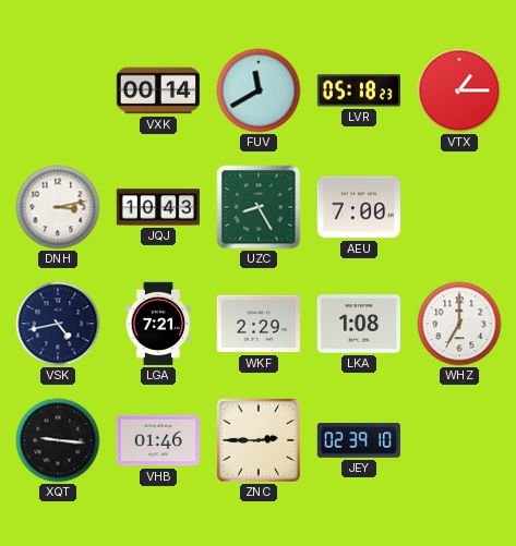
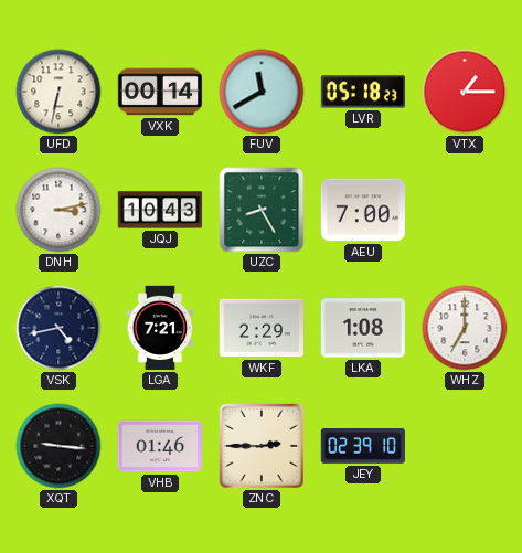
UFD: none -> 6:32
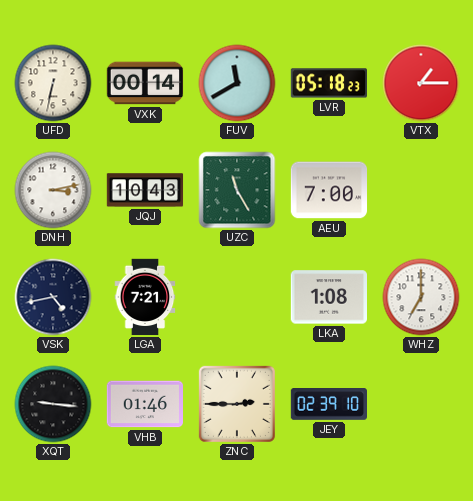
UZC: 8:25 -> 11:25
WKF: 2:29 -> none
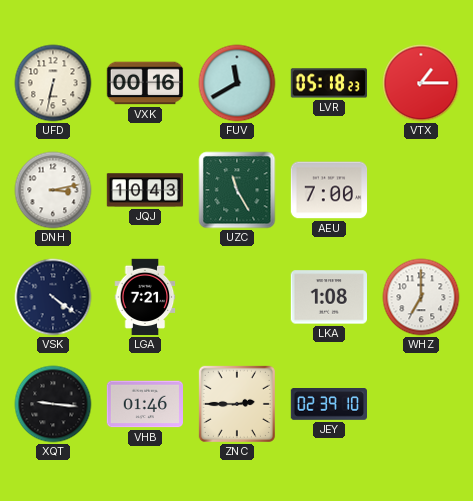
VXK: 00:14 -> 00:16
VSK: 4:43 -> 4:21
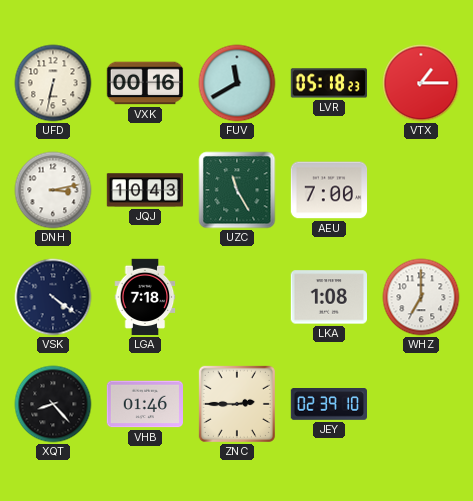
LGA: 7:21 -> 7:18
XQT: 9:16 -> 8:23
